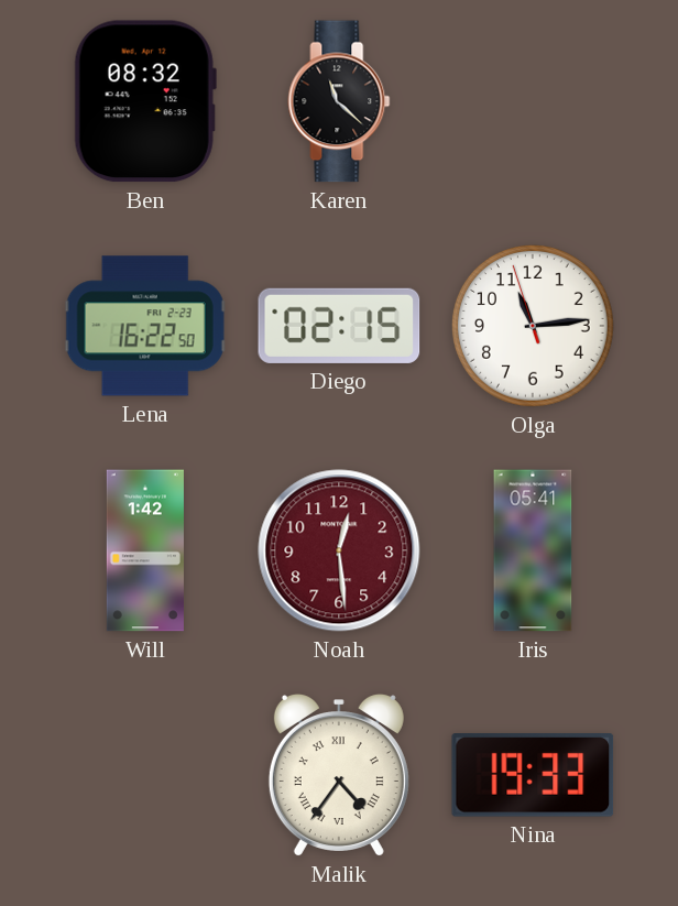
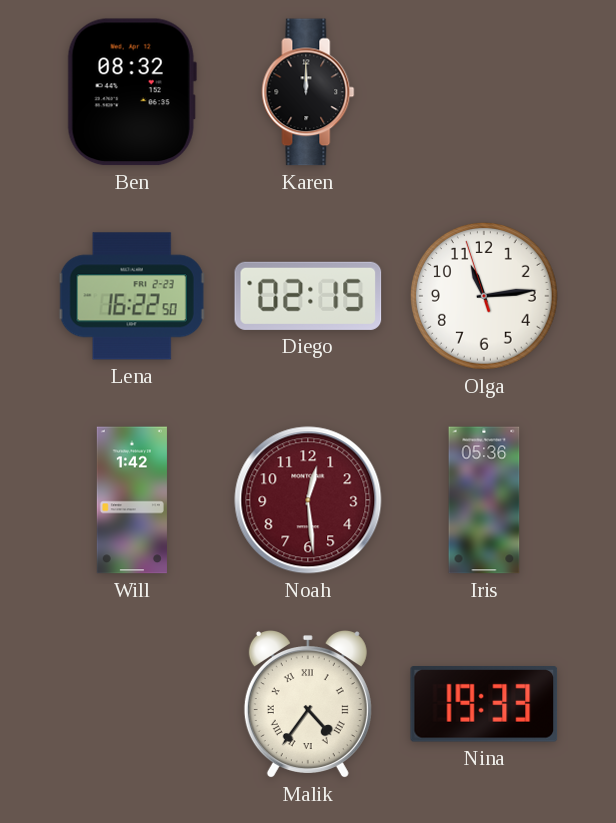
Karen: 11:22 -> 12:00
Iris: 05:41 -> 05:36
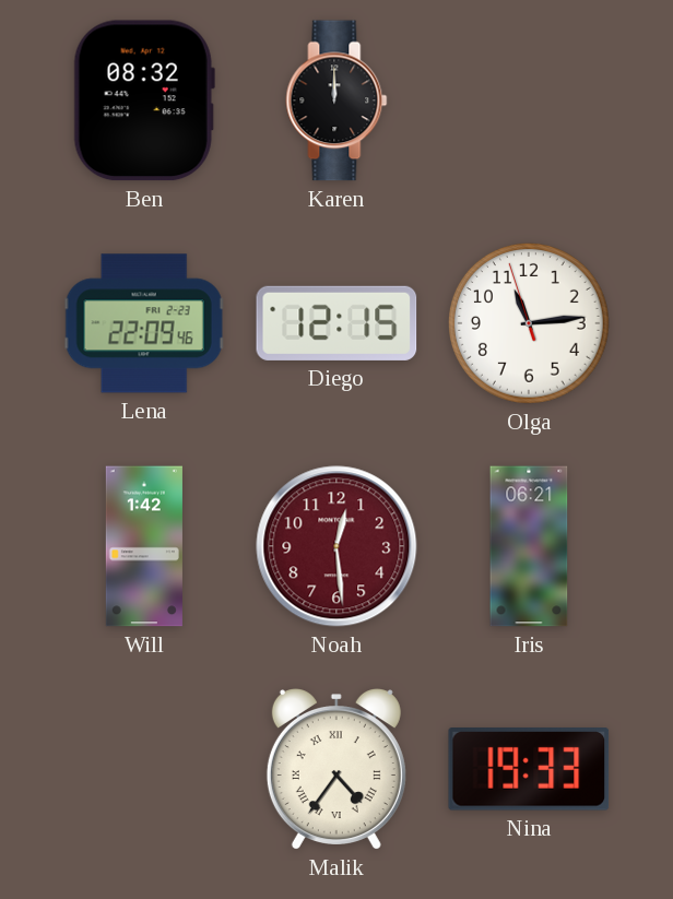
Lena: 16:22 -> 22:09
Diego: 02:15 -> 12:15
Iris: 05:36 -> 06:21
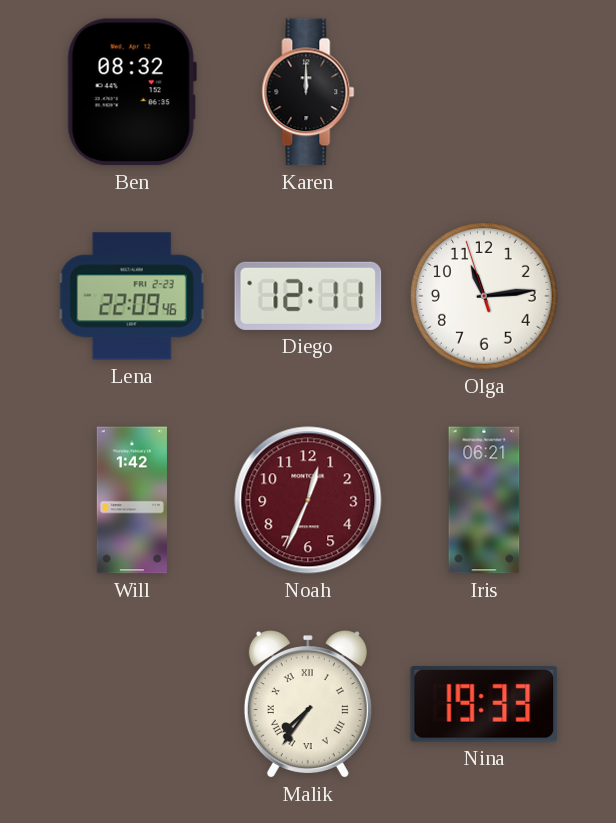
Diego: 12:15 -> 12:11
Noah: 12:29 -> 12:34
Malik: 4:36 -> 7:36
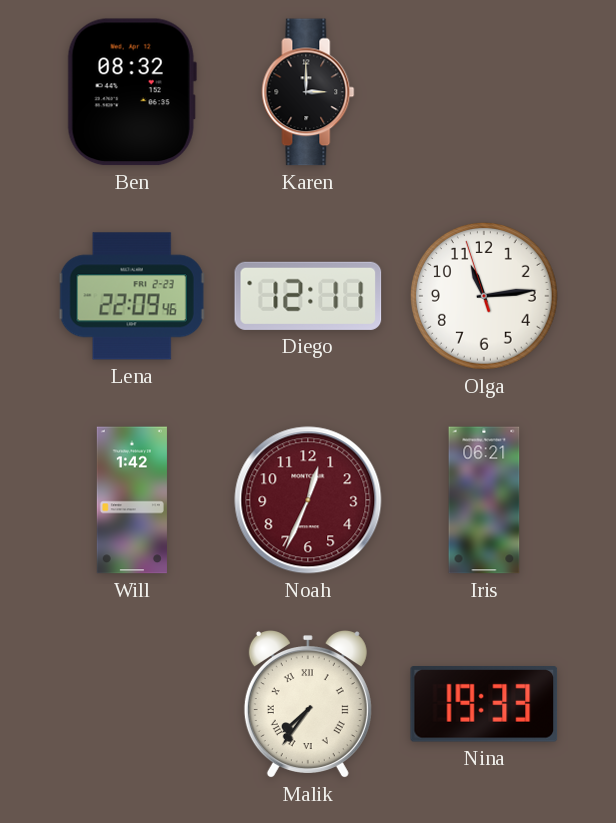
Karen: 12:00 -> 3:00
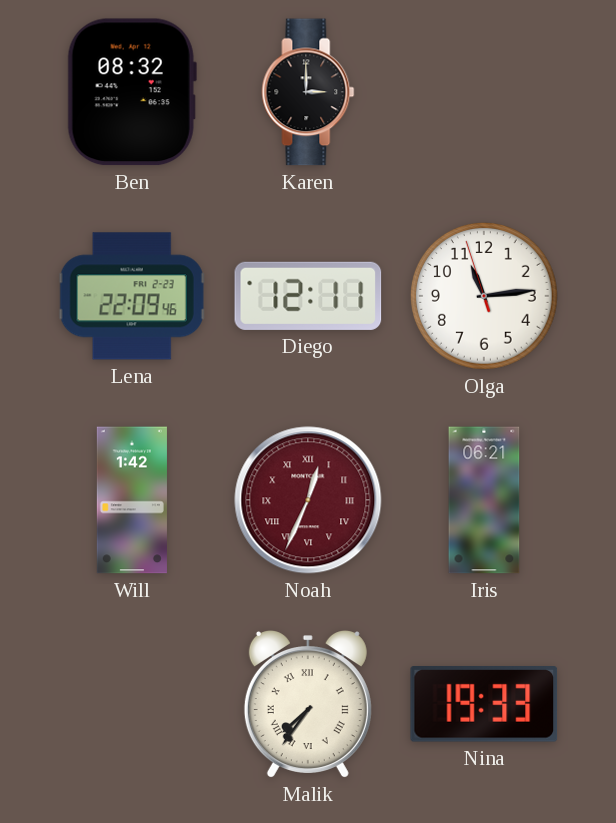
Noah numerals: Arabic -> Roman
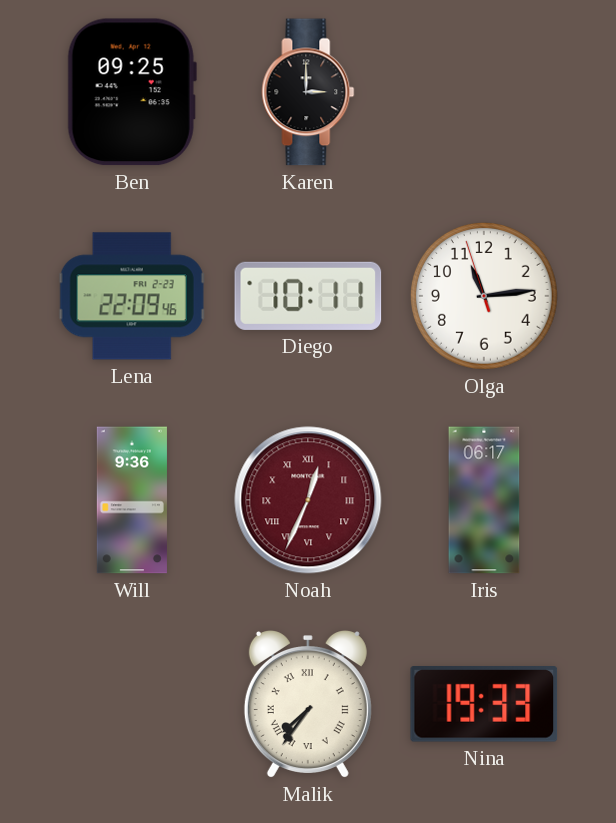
Ben: 08:32 -> 09:25
Diego: 12:11 -> 10:11
Will: 1:42 -> 9:36
Iris: 06:21 -> 06:17
